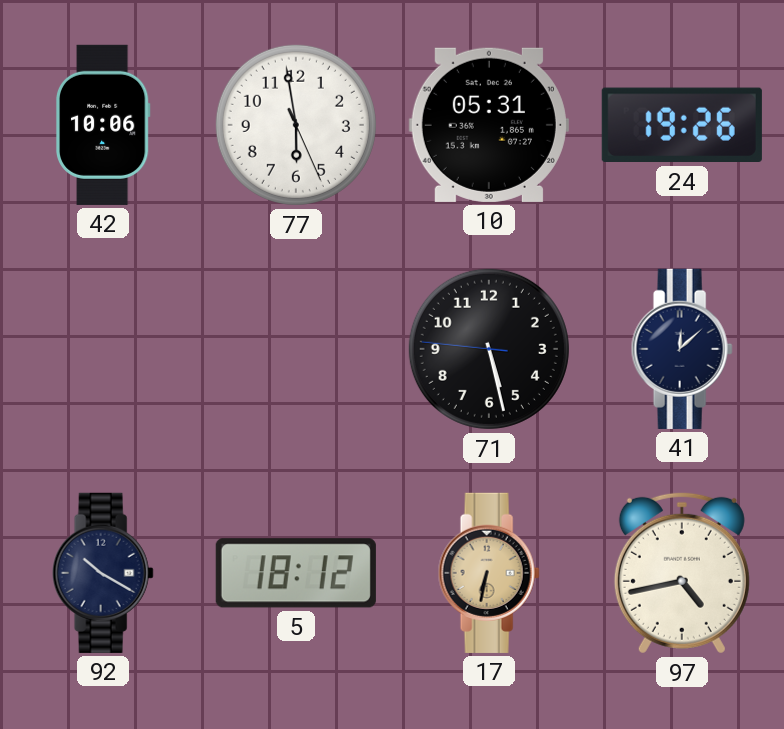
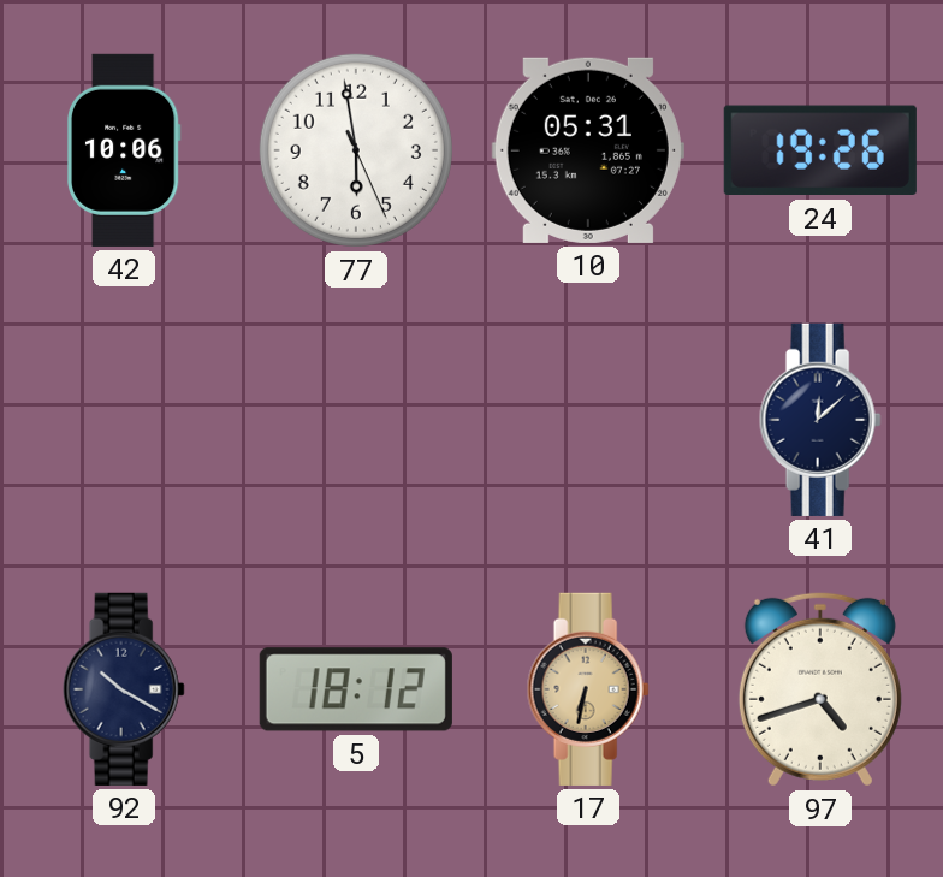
71: 5:27 -> none
97: 4:43 -> 4:42
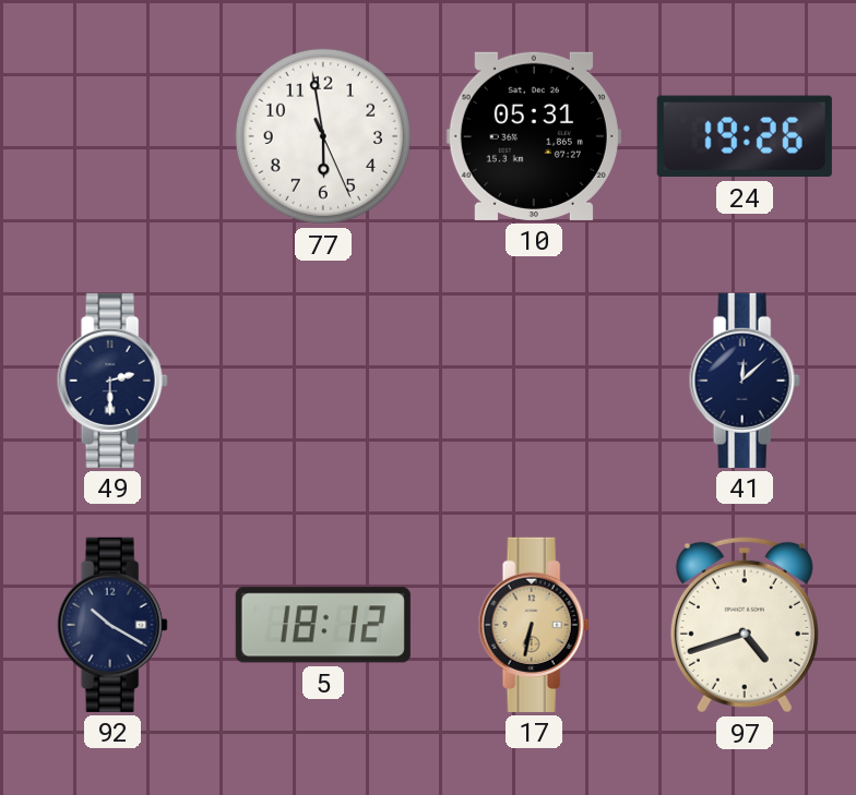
42: 10:06 -> none
49: none -> 2:30
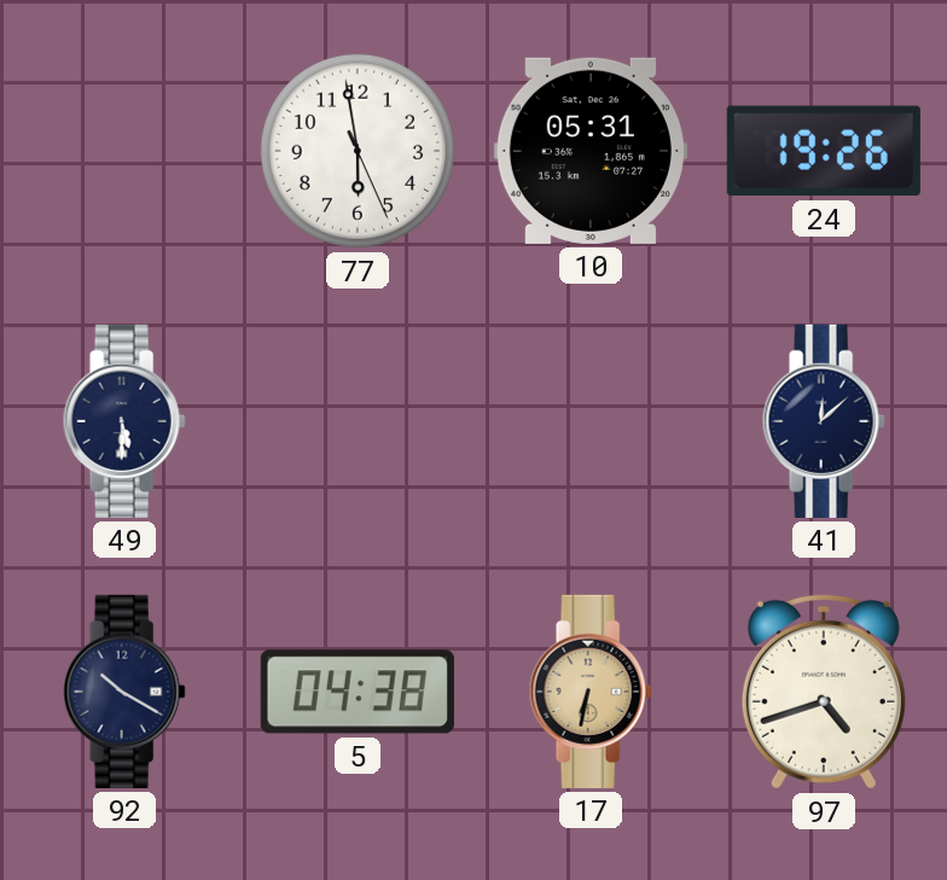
49: 2:30 -> 5:30
5: 18:12 -> 04:38
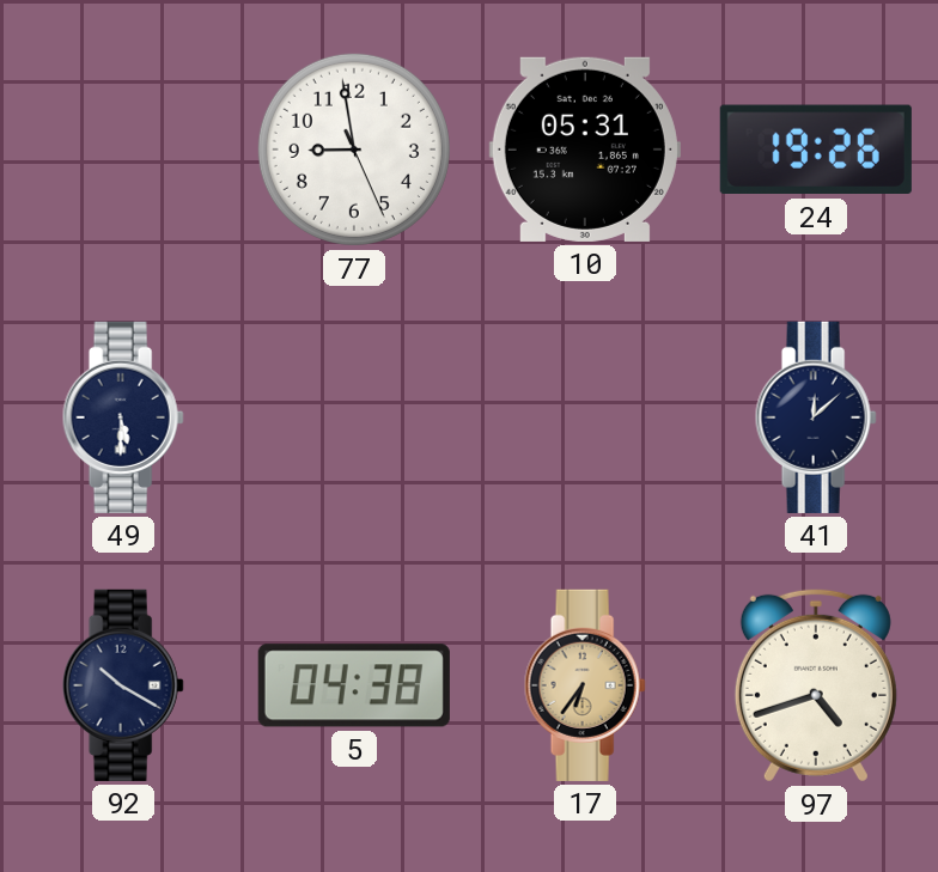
77: 5:58 -> 8:58
17: 6:32 -> 6:36
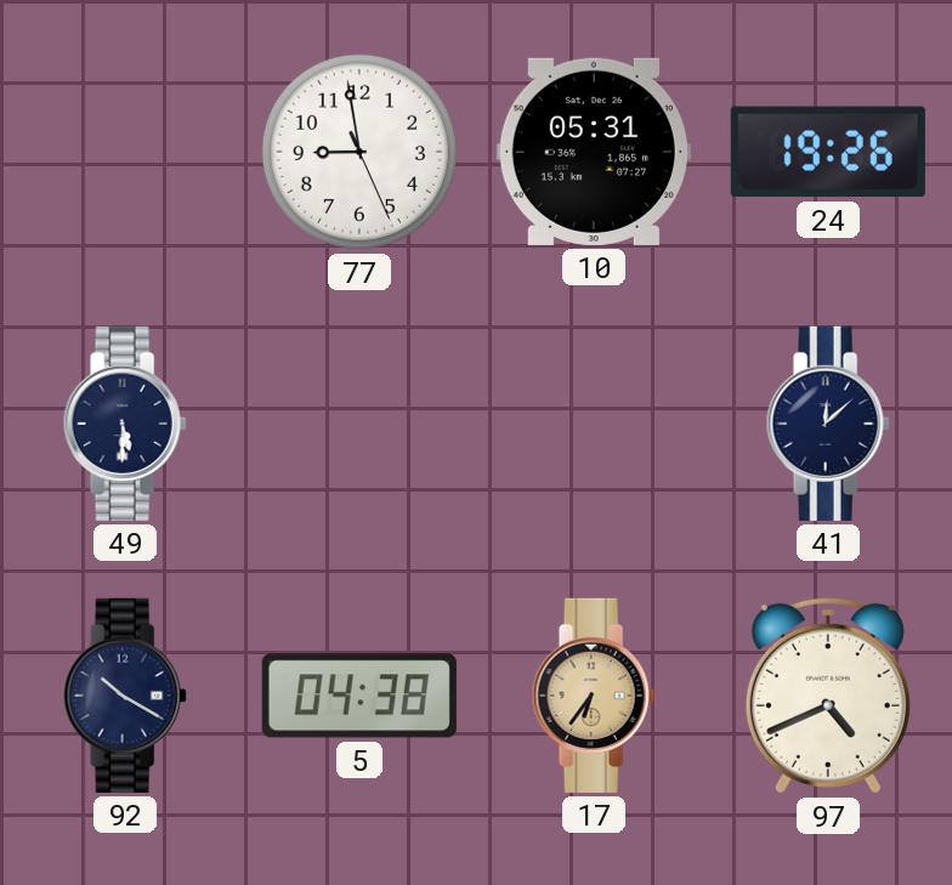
97: 4:42 -> 4:41
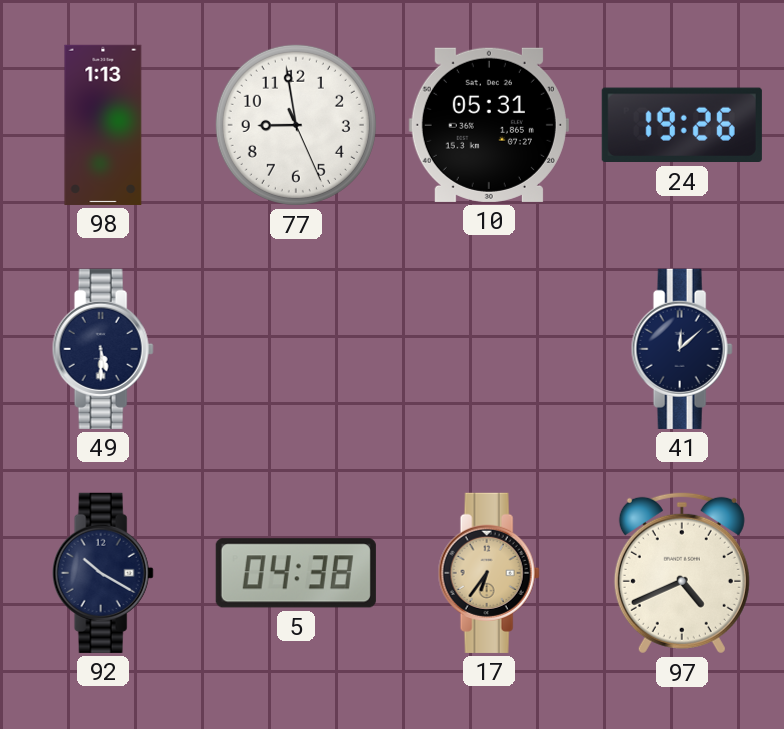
98: none -> 1:13
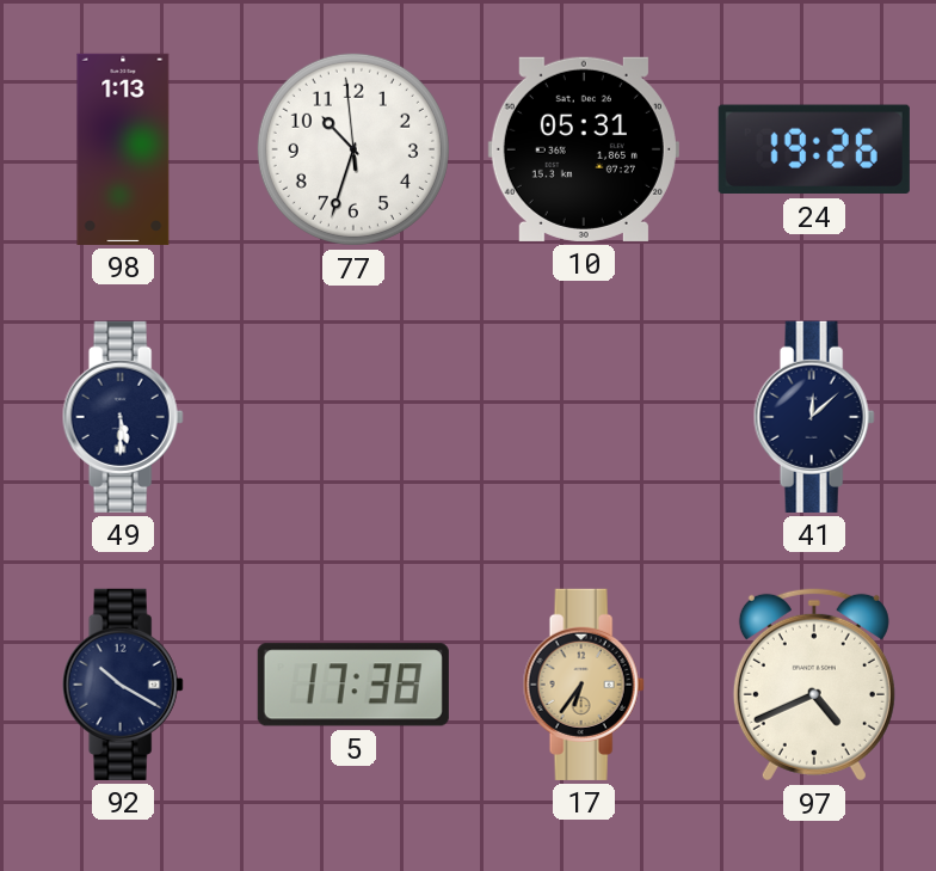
77: 8:58 -> 10:32
5: 04:38 -> 17:38
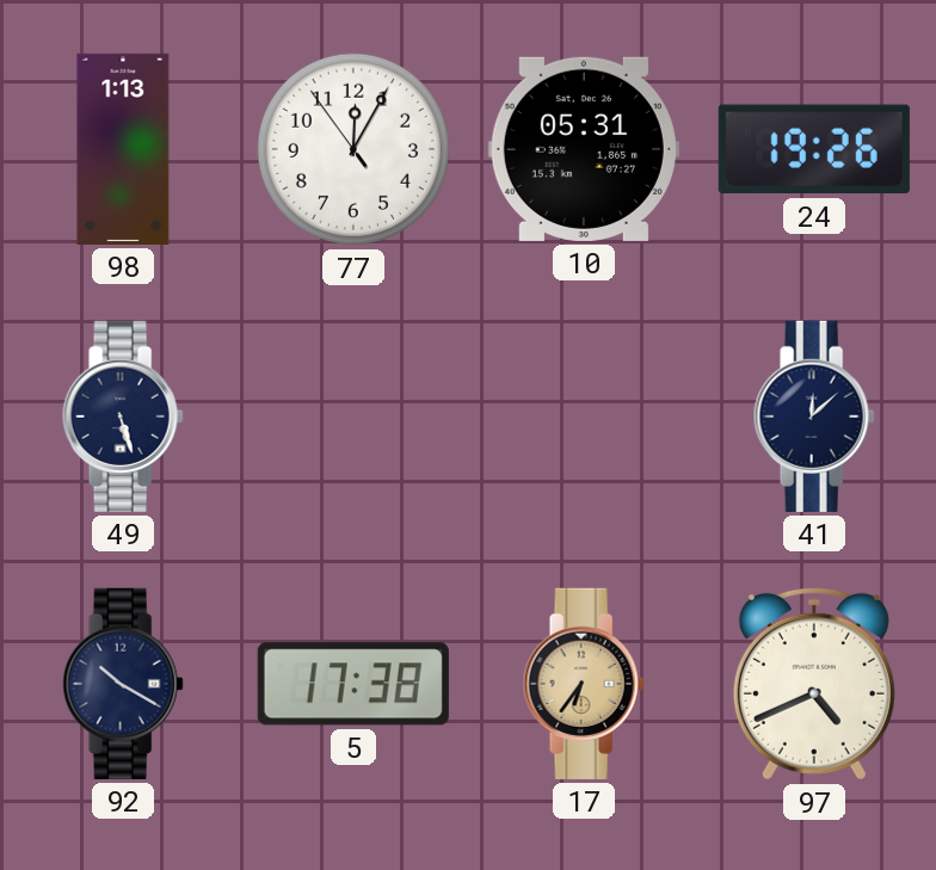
77: 10:32 -> 12:04
49: 5:30 -> 5:27
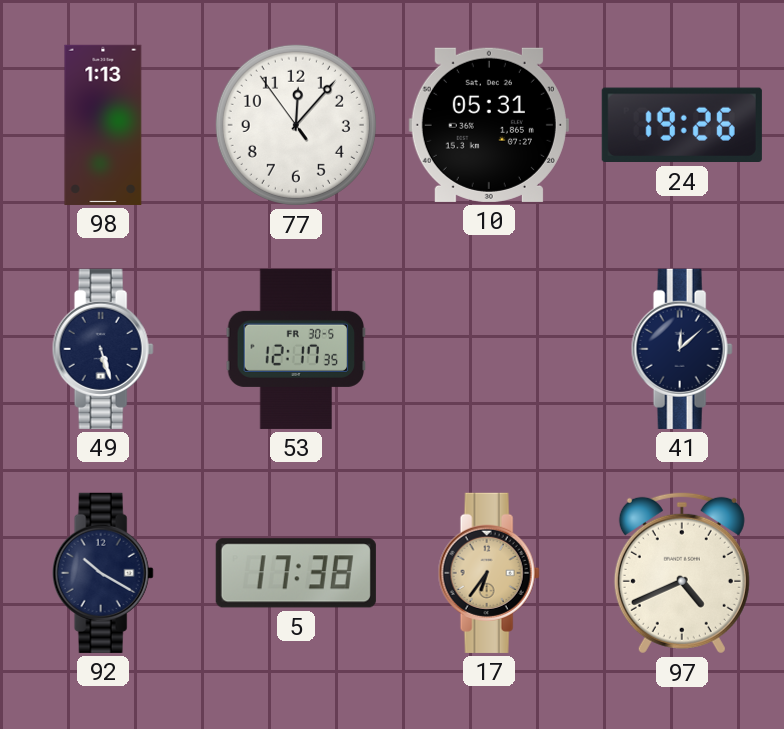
77: 12:04 -> 12:06
53: none -> 12:17
